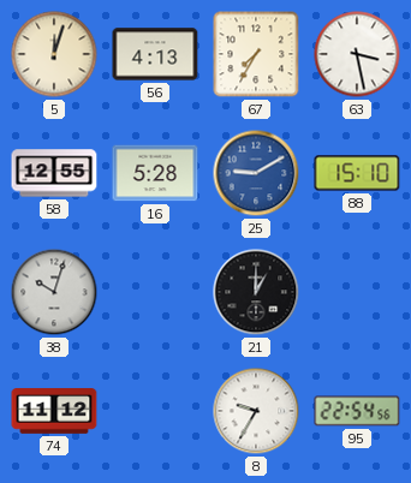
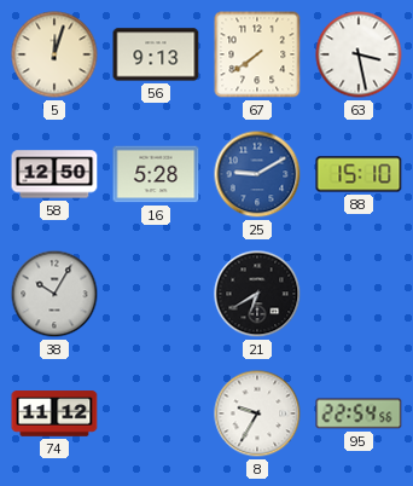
56: 4:13 -> 9:13
67: 7:35 -> 7:39
58: 12:55 -> 12:50
38: 10:03 -> 10:05
21: 1:00 -> 6:40
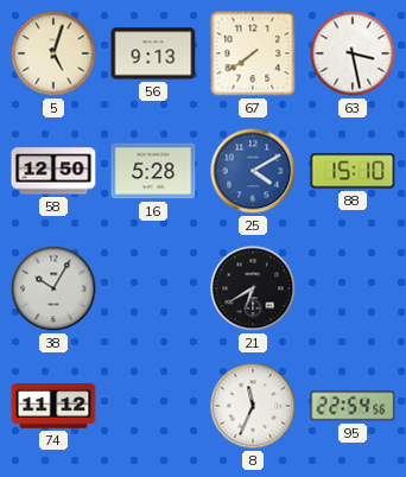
5: 12:03 -> 5:03
25: 9:10 -> 4:10
8: 9:35 -> 11:34
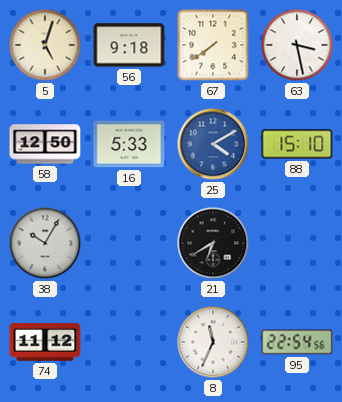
56: 9:13 -> 9:18
16: 5:28 -> 5:33
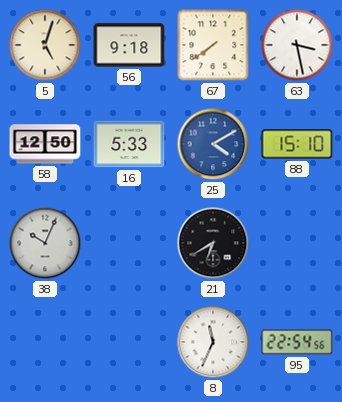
38: 10:05 -> 10:04
74: 11:12 -> none
